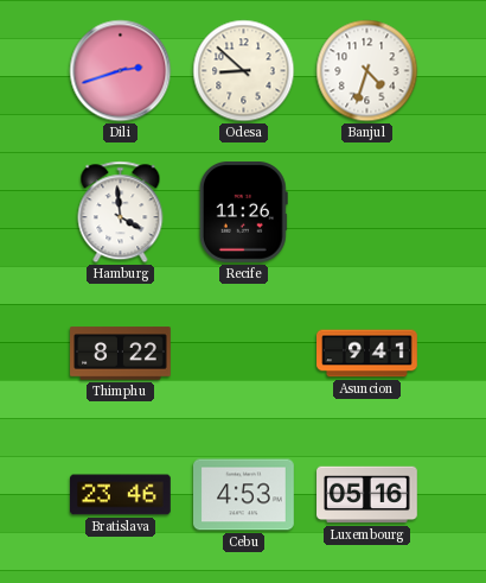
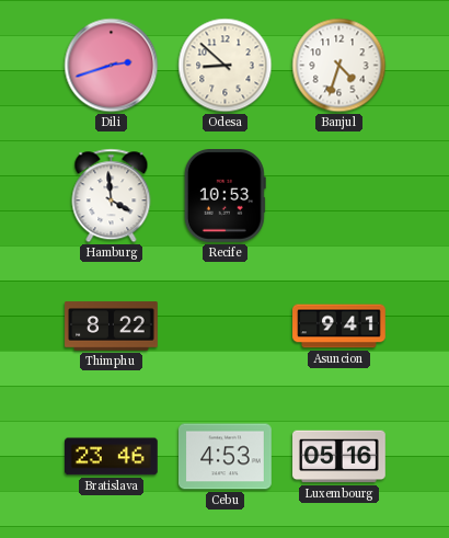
Recife: 11:26 -> 10:53
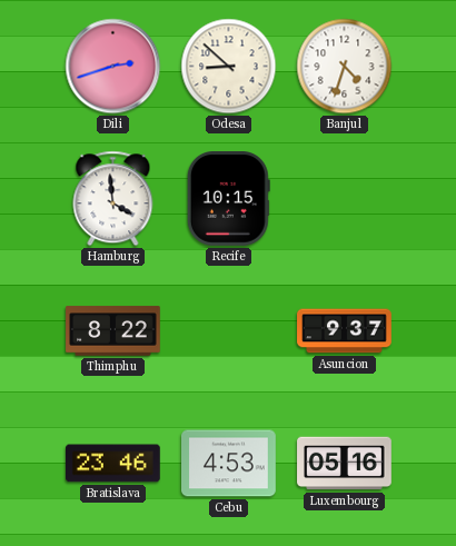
Recife: 10:53 -> 10:15
Asuncion: 9:41 -> 9:37
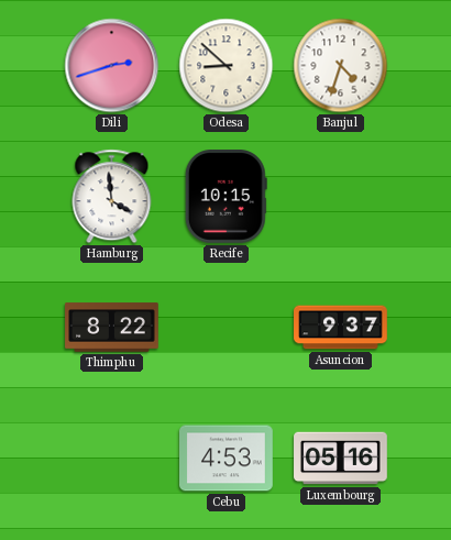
Bratislava: 23:46 -> none
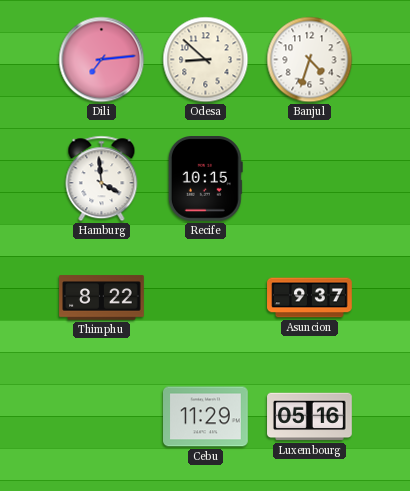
Dili: 2:42 -> 7:14
Cebu: 4:53 -> 11:29
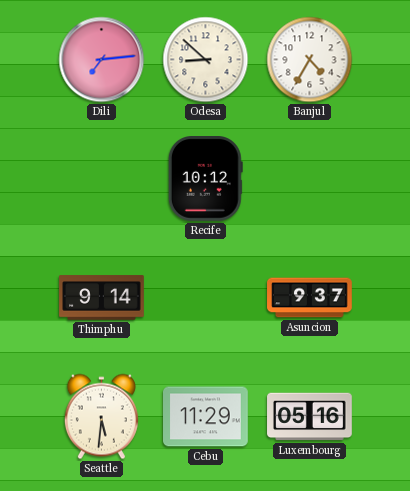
Banjul: 4:33 -> 4:35
Hamburg: 3:59 -> none
Recife: 10:15 -> 10:12
Thimphu: 8:22 -> 9:14
Seattle: none -> 5:31
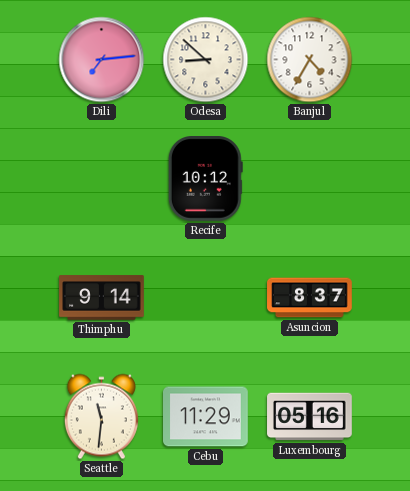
Asuncion: 9:37 -> 8:37
Seattle: 5:31 -> 11:31
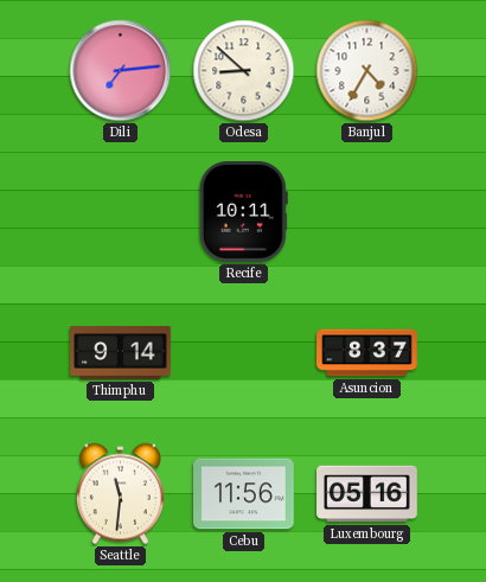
Recife: 10:12 -> 10:11
Cebu: 11:29 -> 11:56
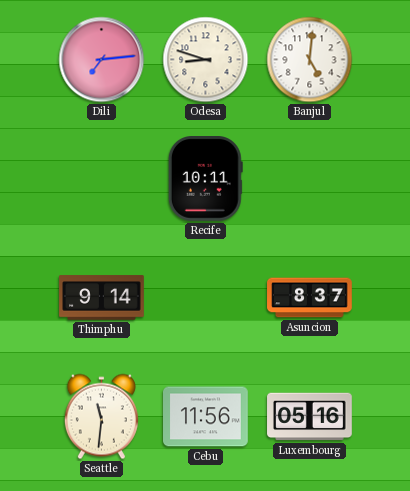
Odesa: 8:52 -> 8:48
Banjul: 4:35 -> 5:01
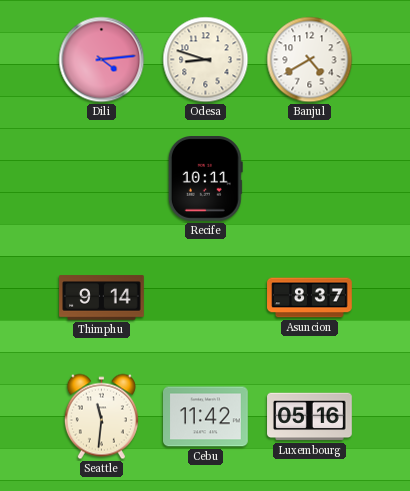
Dili: 7:14 -> 4:14
Banjul: 5:01 -> 4:40
Cebu: 11:56 -> 11:42
